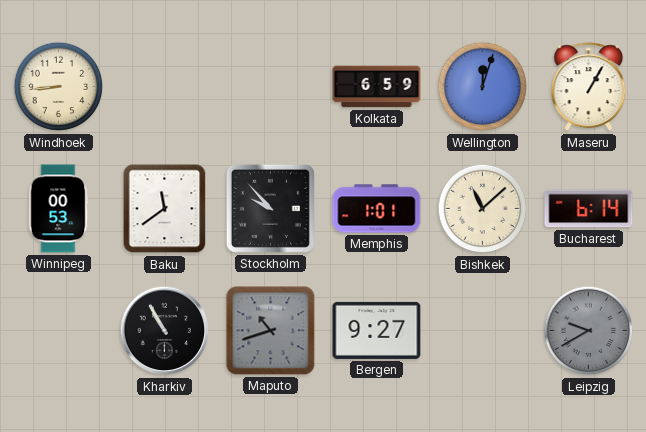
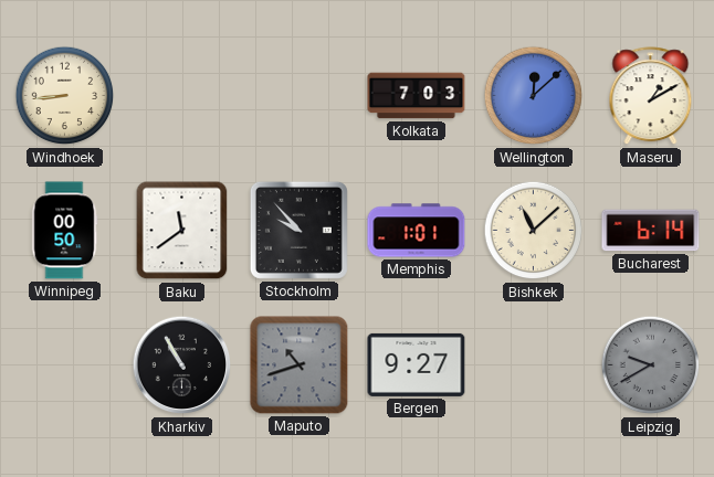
Kolkata: 6:59 -> 7:03
Wellington: 12:03 -> 12:08
Maseru: 1:05 -> 1:10
Winnipeg: 00:53 -> 00:50
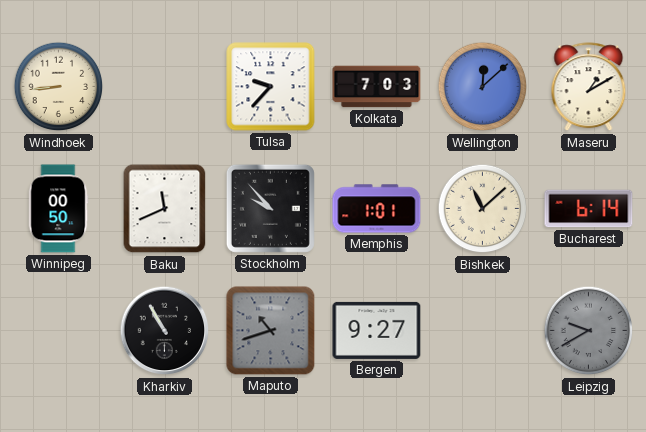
Tulsa: none -> 9:37
Baku: 11:39 -> 11:41
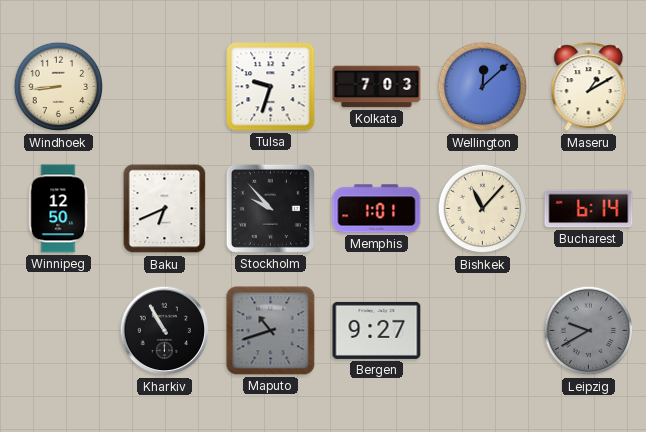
Tulsa: 9:37 -> 9:33
Winnipeg: 00:50 -> 12:50
Baku: 11:41 -> 6:41
Bishkek: 11:08 -> 11:07
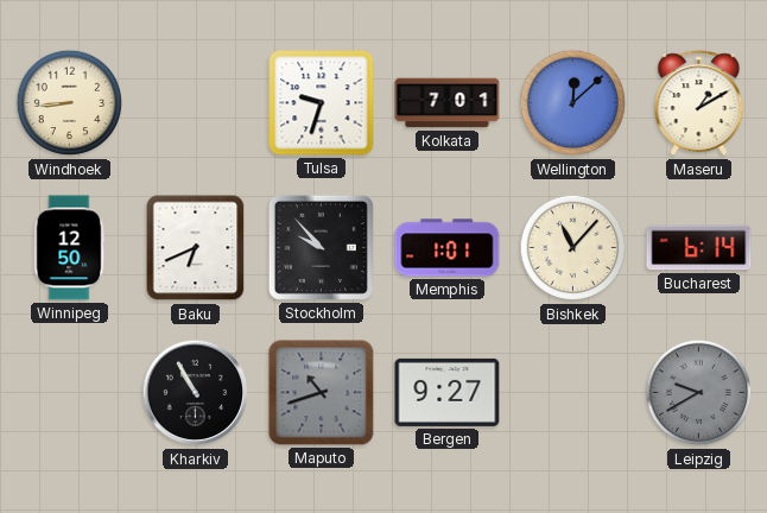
Kolkata: 7:03 -> 7:01
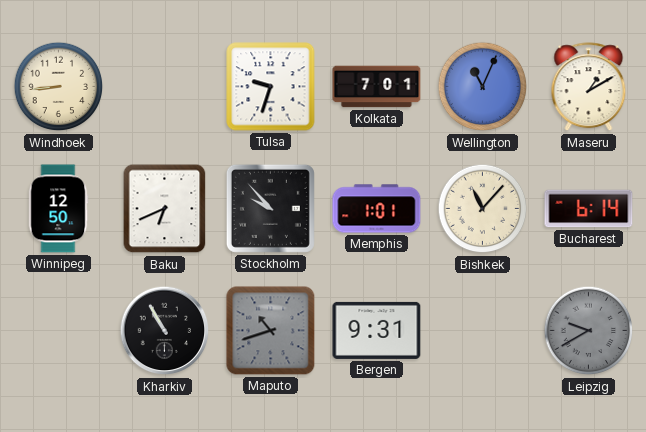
Wellington: 12:08 -> 11:04
Bergen: 9:27 -> 9:31
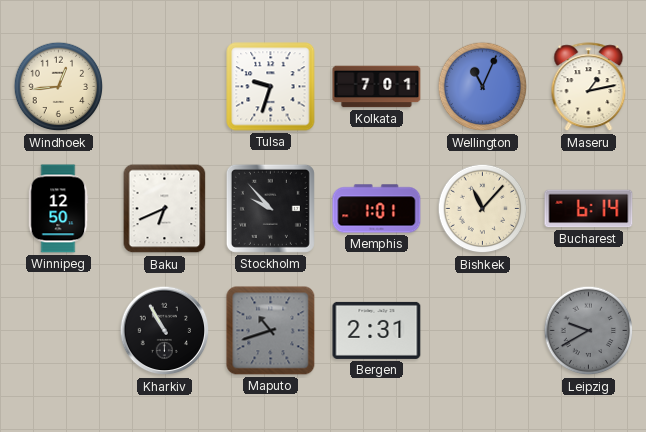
Windhoek: 8:44 -> 12:44
Maseru: 1:10 -> 1:13
Bergen: 9:31 -> 2:31
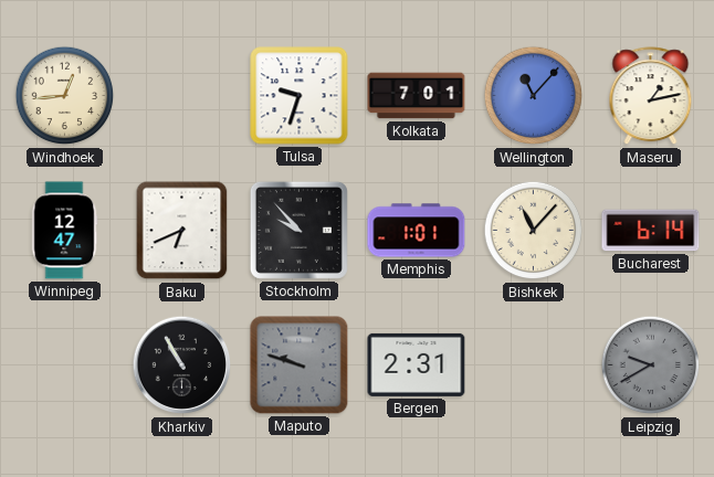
Wellington: 11:04 -> 11:07
Winnipeg: 12:50 -> 12:47
Maputo: 10:42 -> 9:48
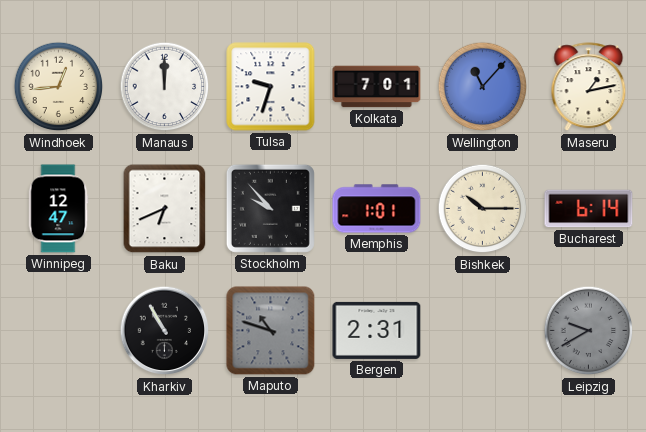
Manaus: none -> 12:00
Bishkek: 11:07 -> 10:15
Maputo: 9:48 -> 10:48
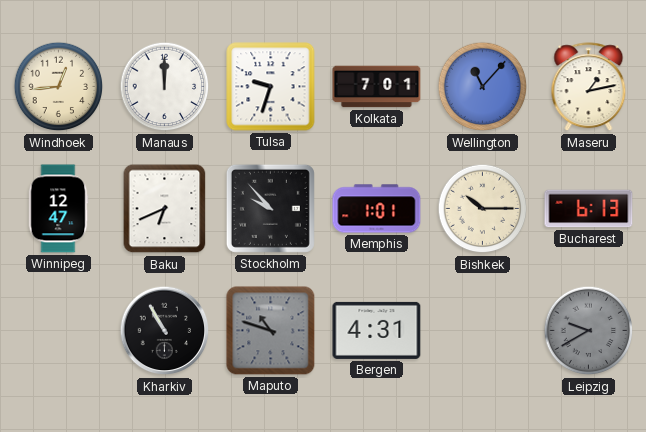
Bucharest: 6:14 -> 6:13
Bergen: 2:31 -> 4:31
